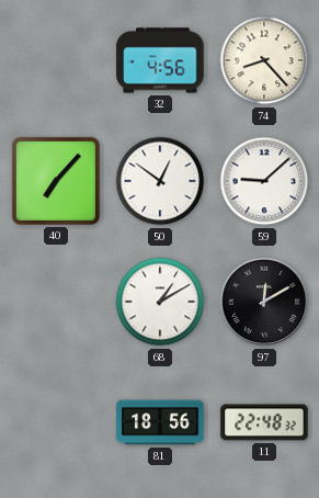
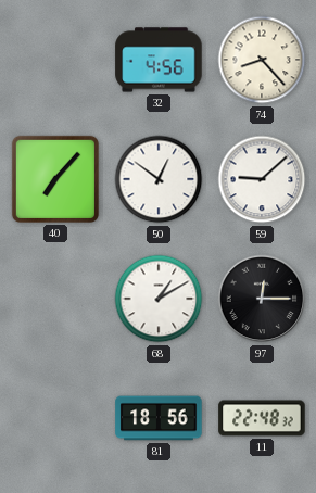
97: 12:10 -> 12:15
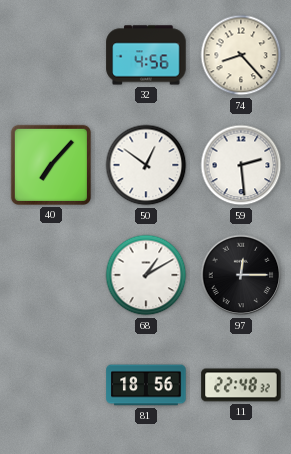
59: 9:08 -> 2:29
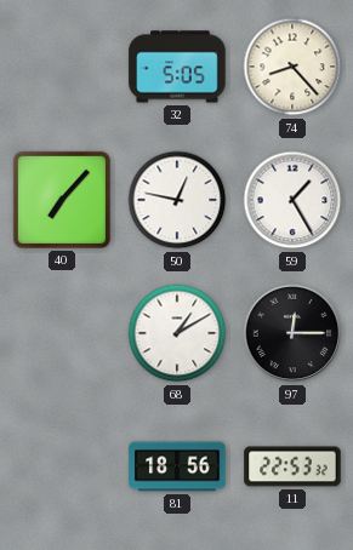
32: 4:56 -> 5:05
50: 12:51 -> 12:47
59: 2:29 -> 1:25
11: 22:48 -> 22:53
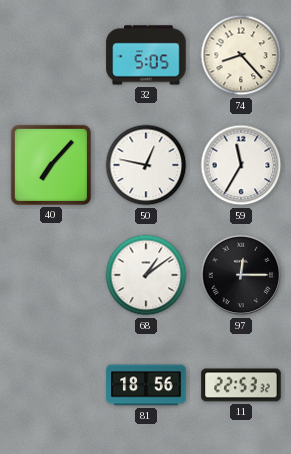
59: 1:25 -> 11:35
68: 1:10 -> 1:09
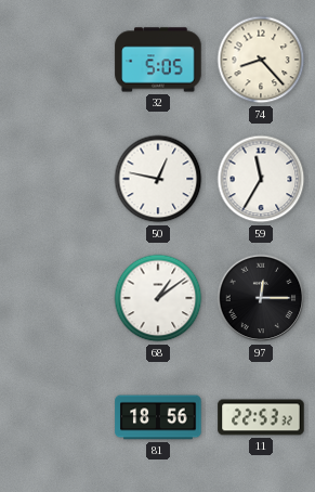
40: 7:07 -> none
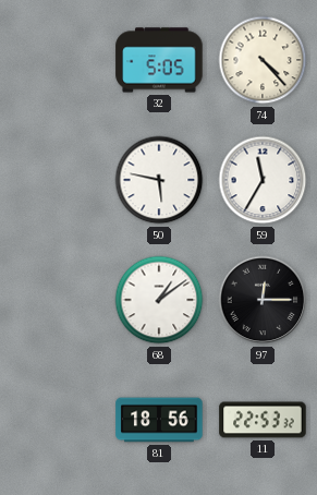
74: 8:23 -> 4:23
50: 12:47 -> 5:47
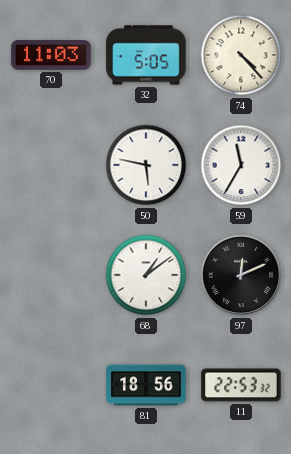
70: none -> 11:03
97: 12:15 -> 12:11
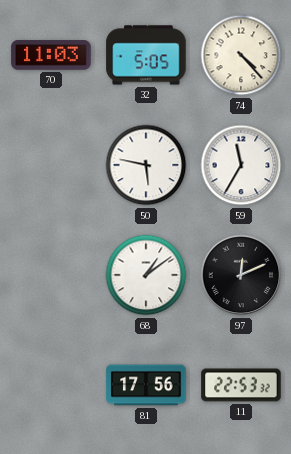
81: 18:56 -> 17:56
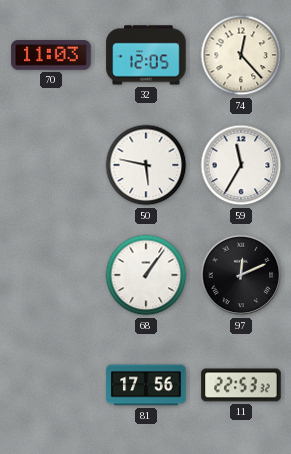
32: 5:05 -> 12:05
74: 4:23 -> 12:23
68: 1:09 -> 1:06
